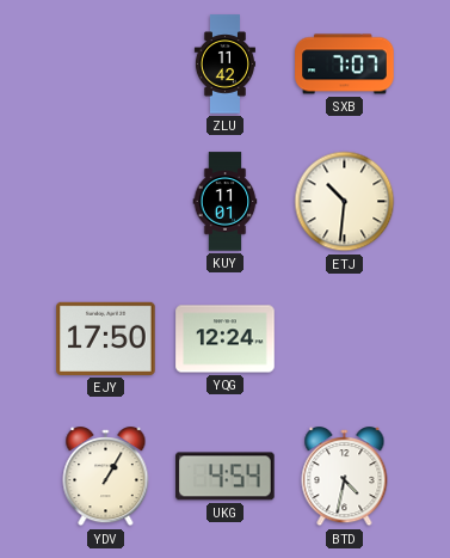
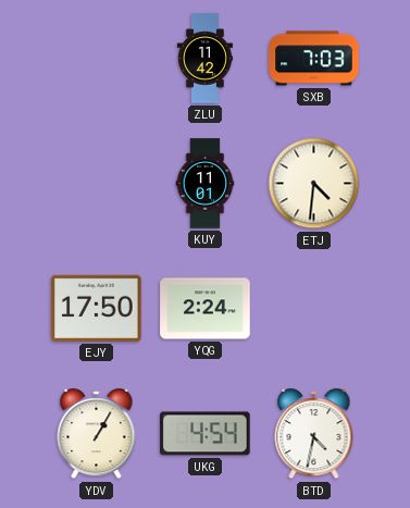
SXB: 7:07 -> 7:03
ETJ: 10:31 -> 4:31
YQG: 12:24 -> 2:24
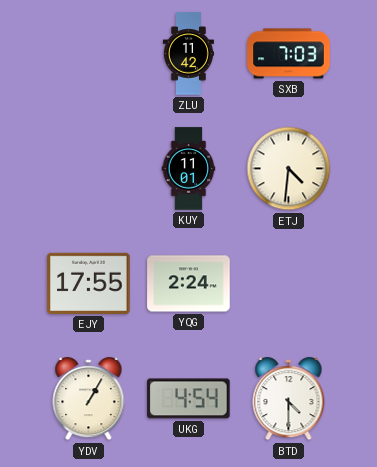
EJY: 17:50 -> 17:55
BTD: 4:32 -> 4:30
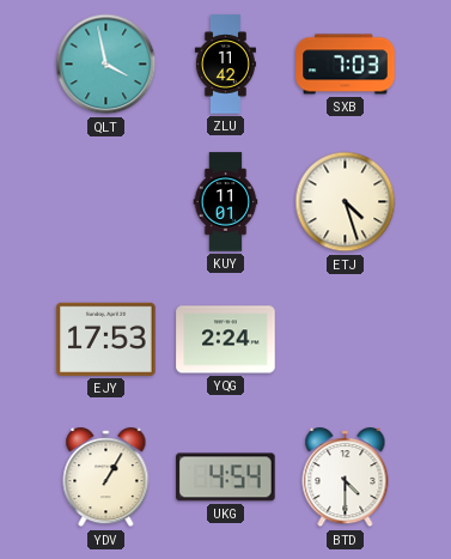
QLT: none -> 3:58
ETJ: 4:31 -> 4:27
EJY: 17:55 -> 17:53
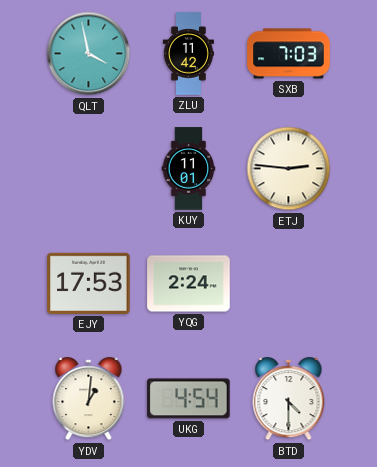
ETJ: 4:27 -> 2:46
YDV: 1:05 -> 1:01
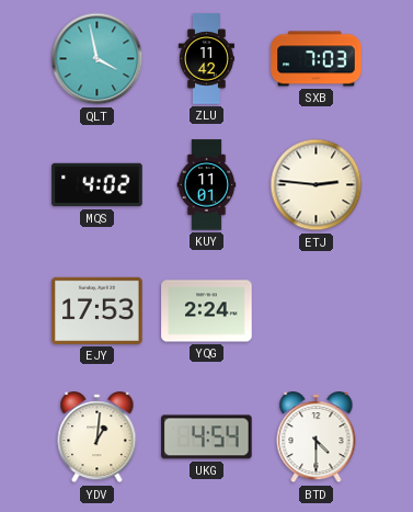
MQS: none -> 4:02
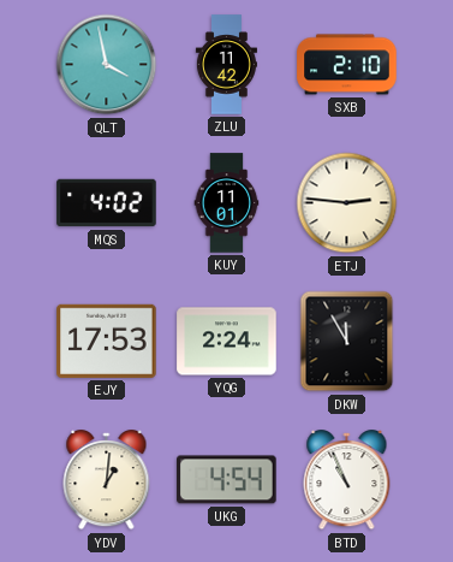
SXB: 7:03 -> 2:10
DKW: none -> 11:55
BTD: 4:30 -> 10:56
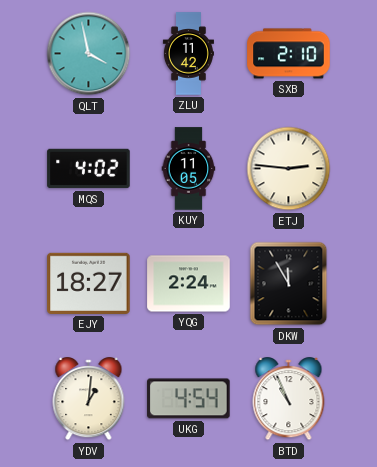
KUY: 11:01 -> 11:05
EJY: 17:53 -> 18:27
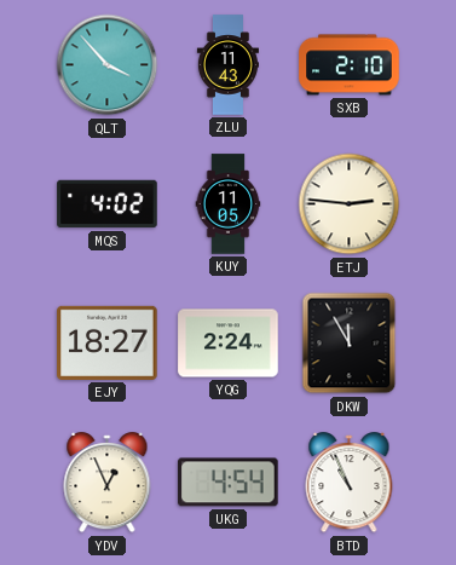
QLT: 3:58 -> 3:53
ZLU: 11:42 -> 11:43
YDV: 1:01 -> 12:56
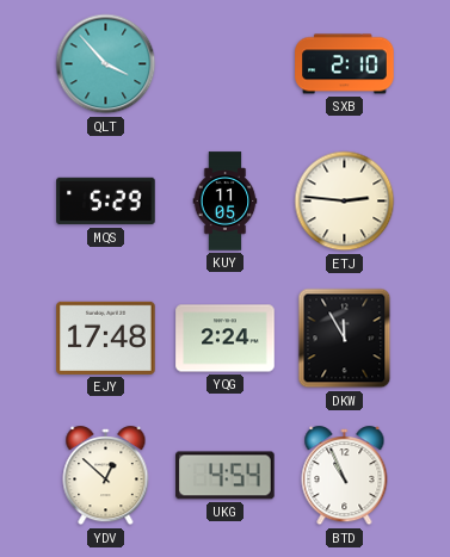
ZLU: 11:43 -> none
MQS: 4:02 -> 5:29
EJY: 18:27 -> 17:48
YDV: 12:56 -> 12:52
